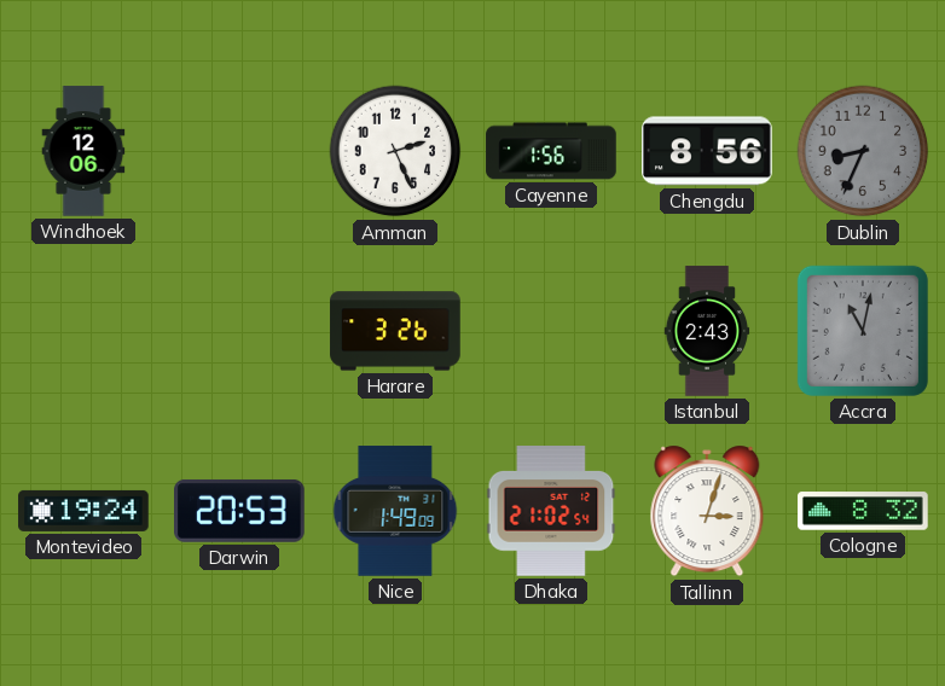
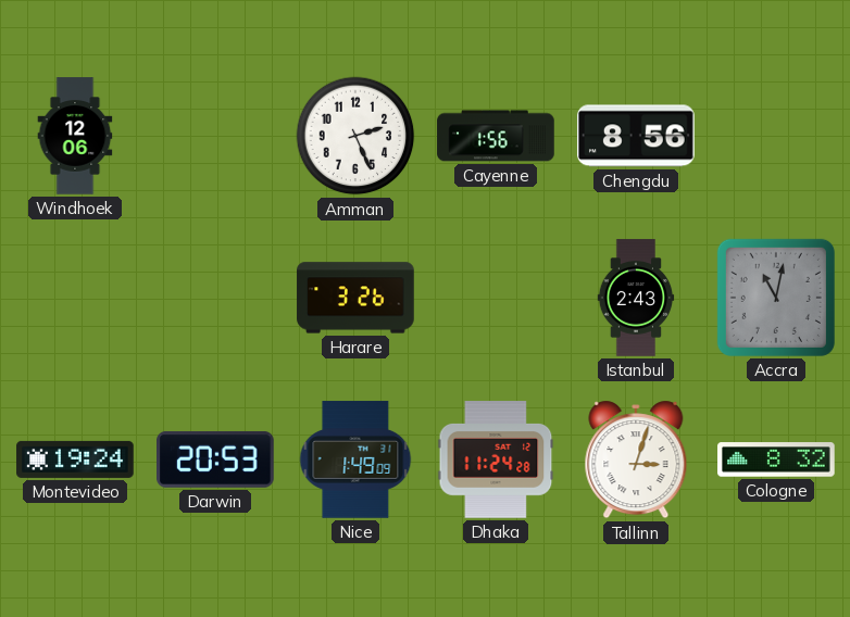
Dublin: 8:34 -> none
Dhaka: 21:02 -> 11:24
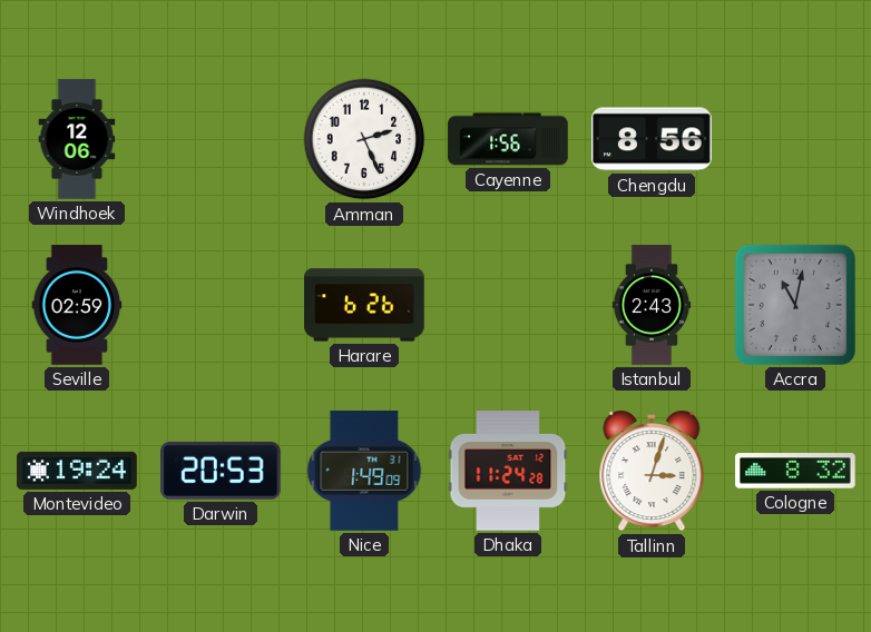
Seville: none -> 02:59
Harare: 3:26 -> 6:26
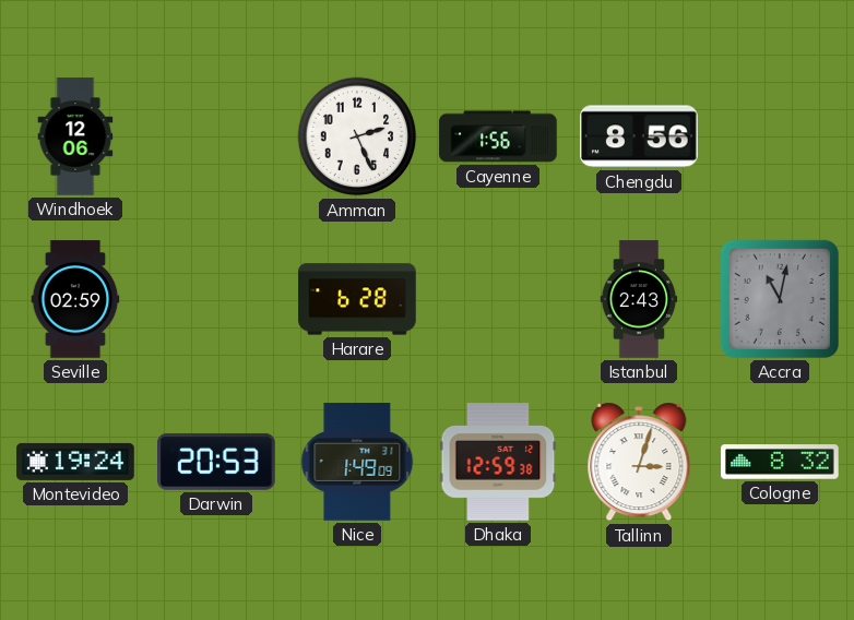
Harare: 6:26 -> 6:28
Dhaka: 11:24 -> 12:59
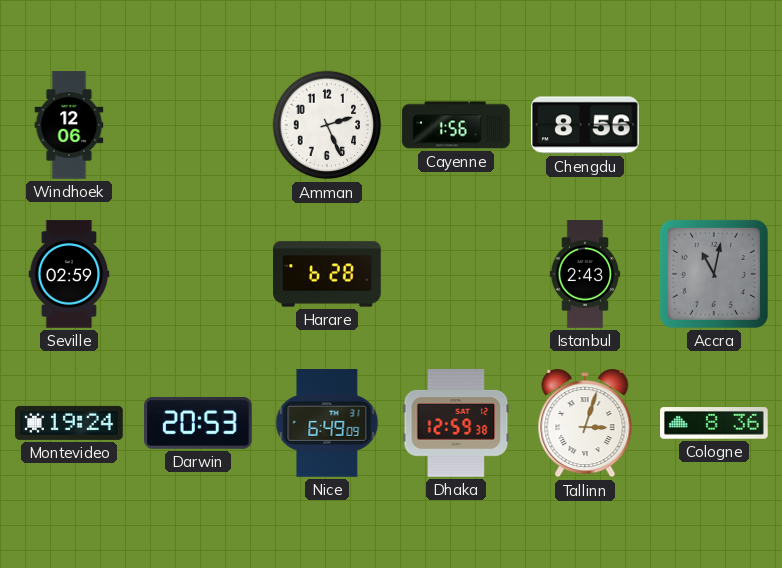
Nice: 1:49 -> 6:49
Cologne: 8:32 -> 8:36
